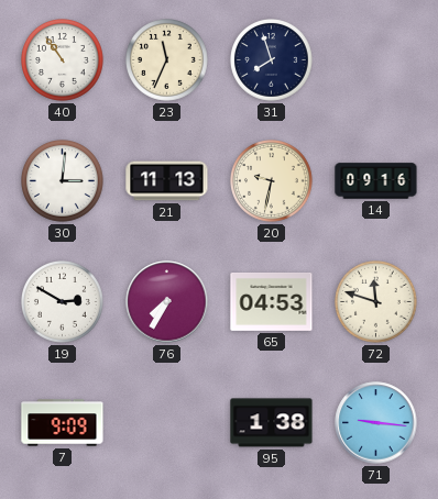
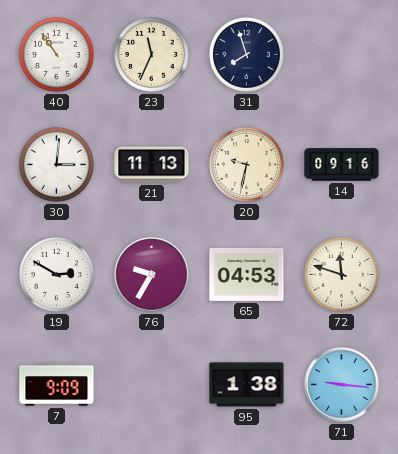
76: 7:35 -> 9:35
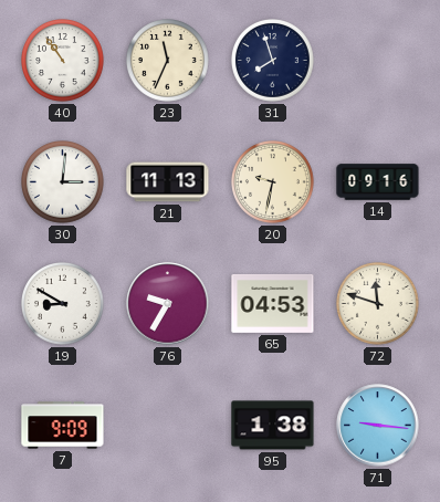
19: 2:50 -> 8:50
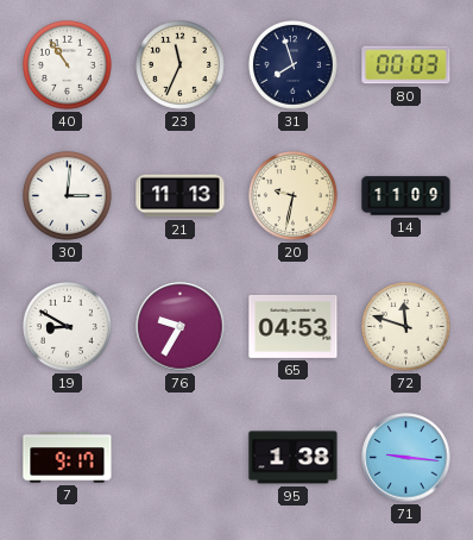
80: none -> 00:03
14: 09:16 -> 11:09
7: 9:09 -> 9:17
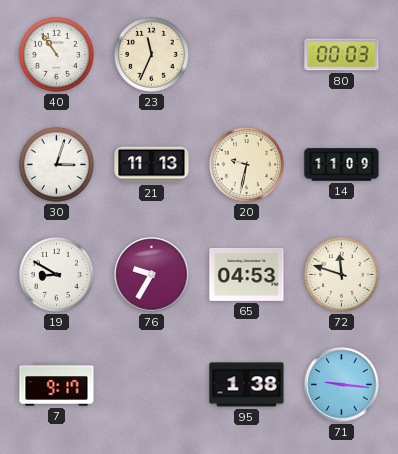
31: 7:57 -> none
30: 3:01 -> 3:03
